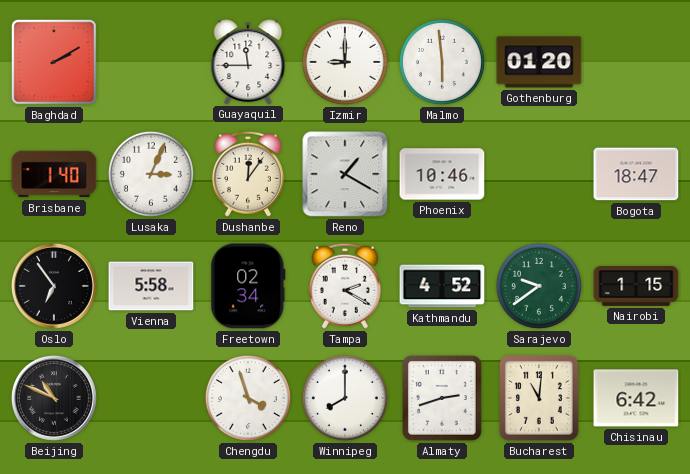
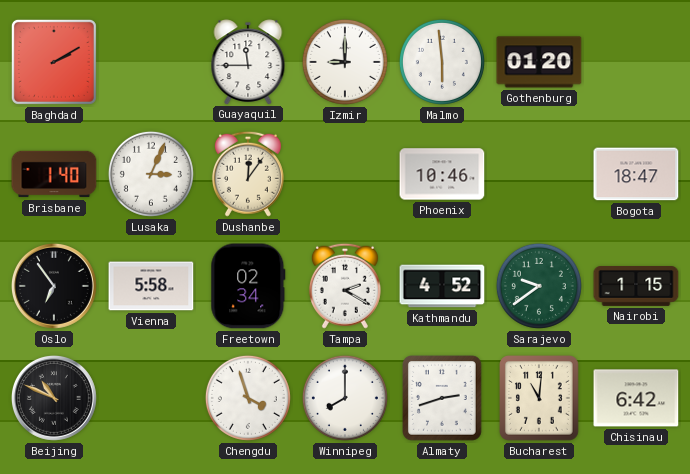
Reno: 1:20 -> none
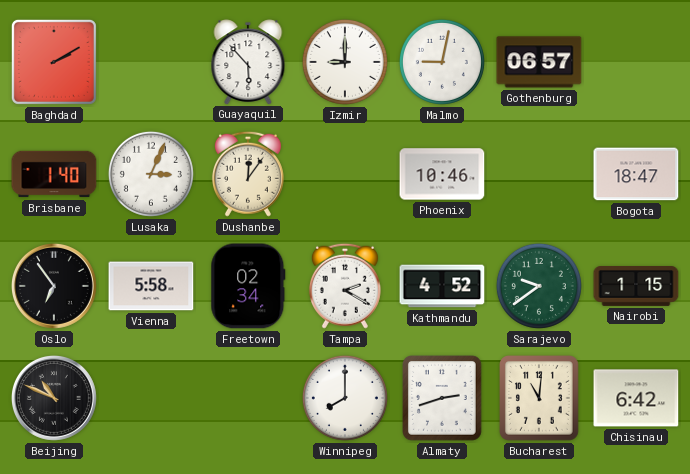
Guayaquil: 11:45 -> 5:53
Malmo: 5:59 -> 9:02
Gothenburg: 01:20 -> 06:57
Chengdu: 3:57 -> none
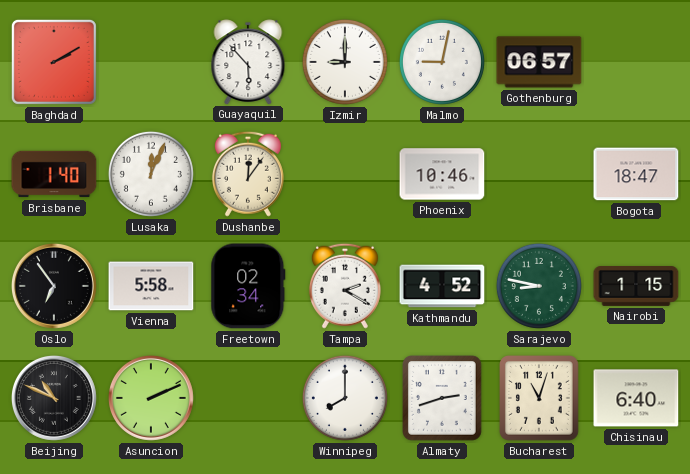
Lusaka: 3:04 -> 12:04
Sarajevo: 9:39 -> 8:47
Asuncion: none -> 2:11
Bucharest: 11:01 -> 11:03
Chisinau: 6:42 -> 6:40
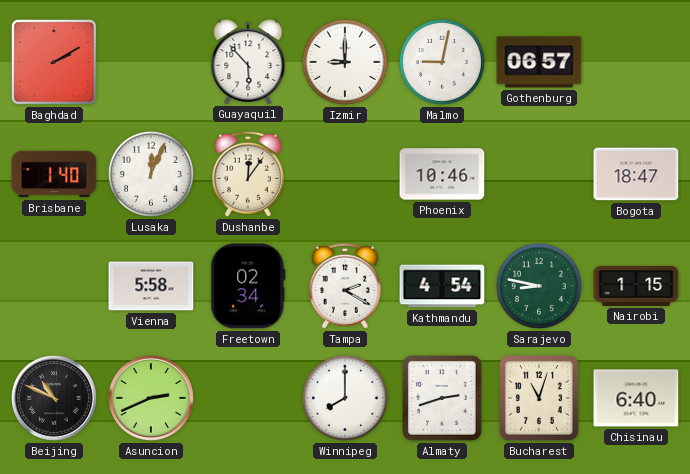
Oslo: 6:54 -> none
Kathmandu: 4:52 -> 4:54
Asuncion: 2:11 -> 2:41
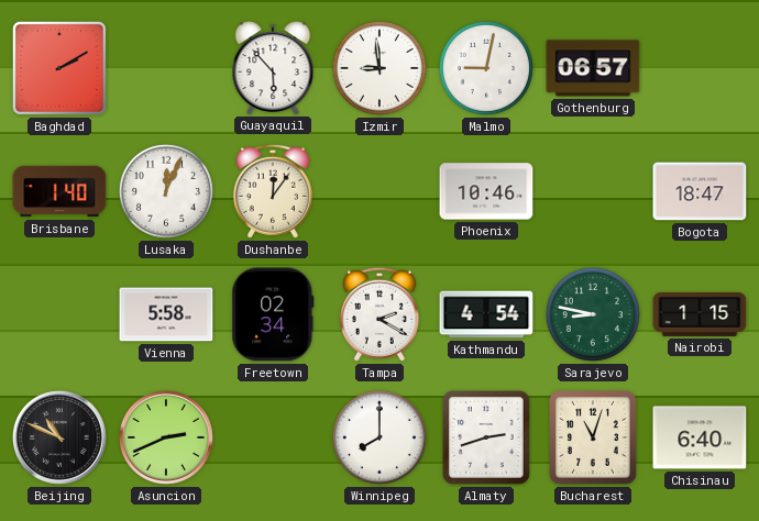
Izmir: 9:00 -> 8:59
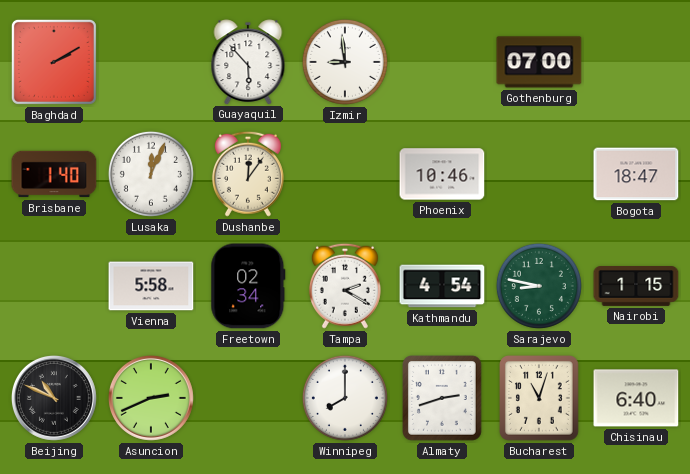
Malmo: 9:02 -> none
Gothenburg: 06:57 -> 07:00
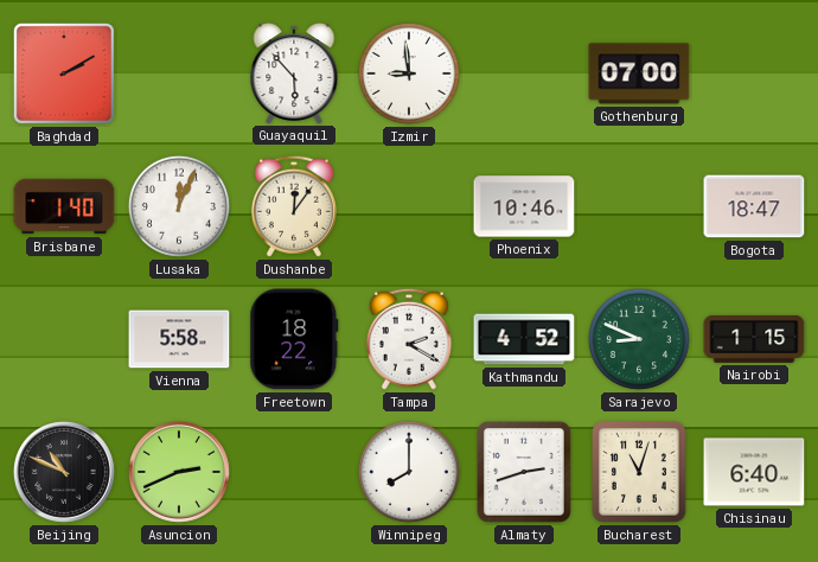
Freetown: 02:34 -> 18:22
Kathmandu: 4:54 -> 4:52
Sarajevo: 8:47 -> 8:49
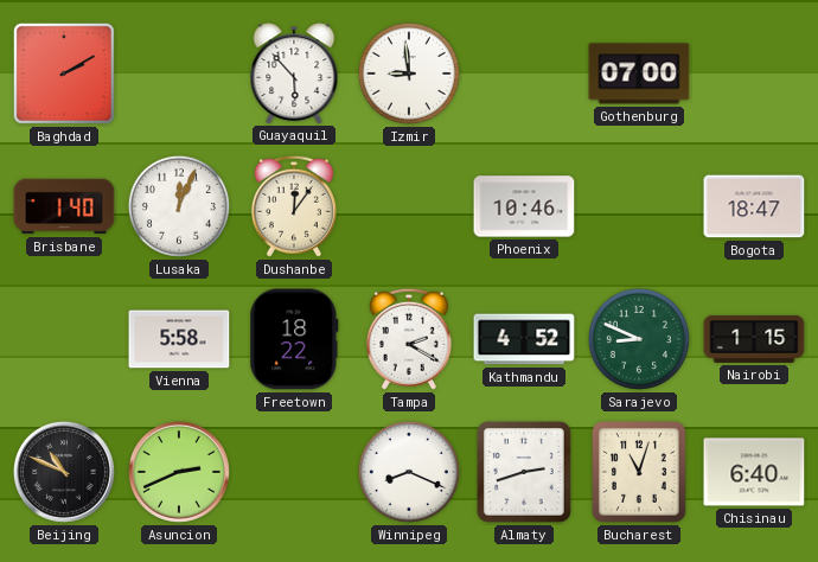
Winnipeg: 8:00 -> 8:19
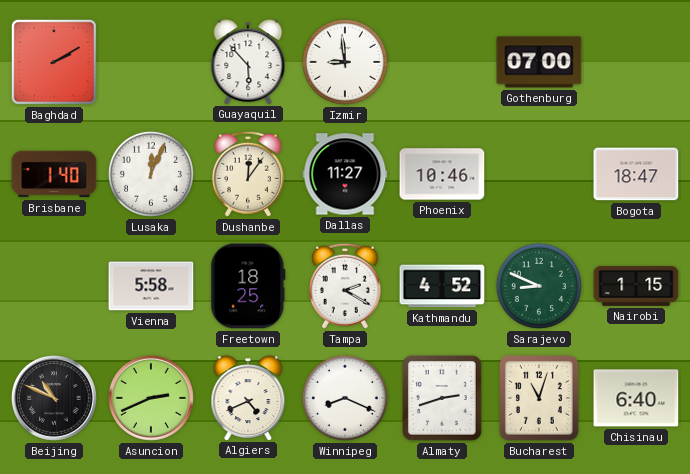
Dallas: none -> 11:27
Freetown: 18:22 -> 18:25
Algiers: none -> 4:41
